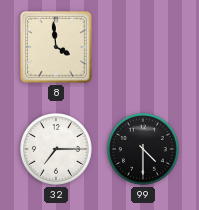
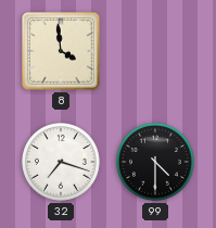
32: 7:15 -> 7:18
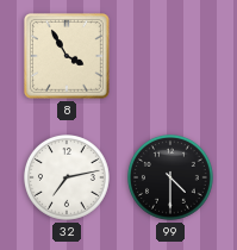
8: 3:59 -> 3:55
32: 7:18 -> 7:13
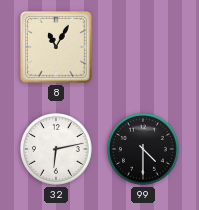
8: 3:55 -> 11:05
32: 7:13 -> 6:13
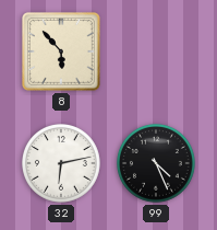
8: 11:05 -> 5:53
99: 4:30 -> 4:26
